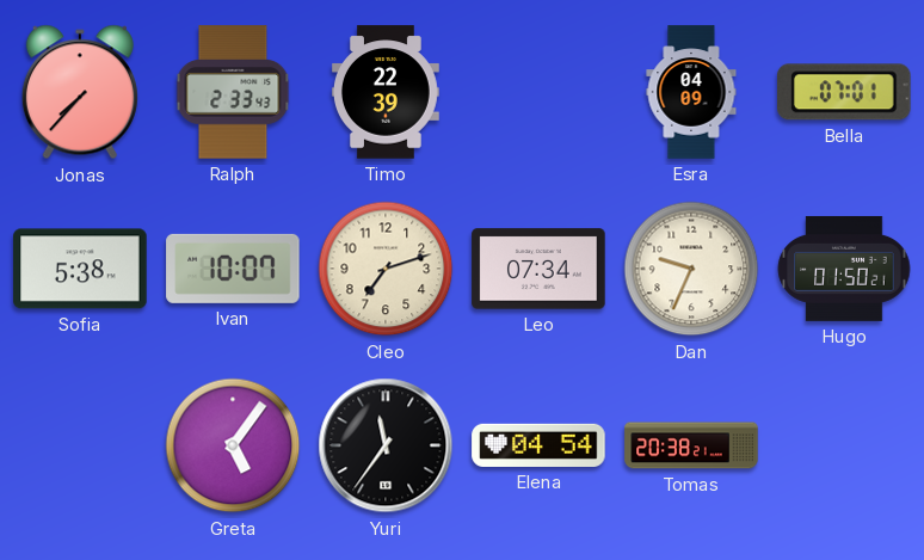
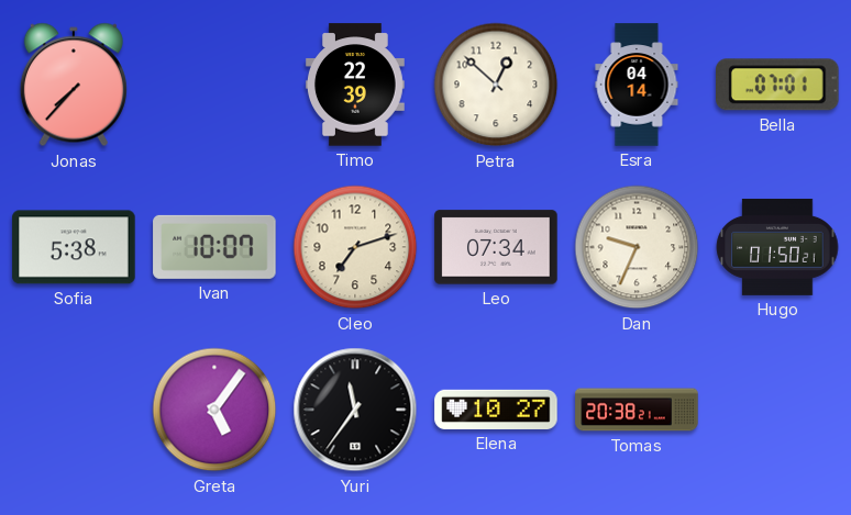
Ralph: 2:33 -> none
Petra: none -> 12:52
Esra: 04:09 -> 04:14
Elena: 04:54 -> 10:27
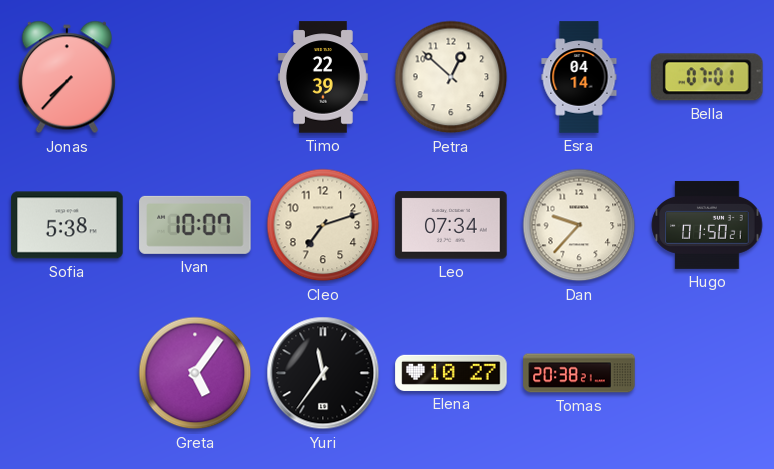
Dan: 9:34 -> 9:37
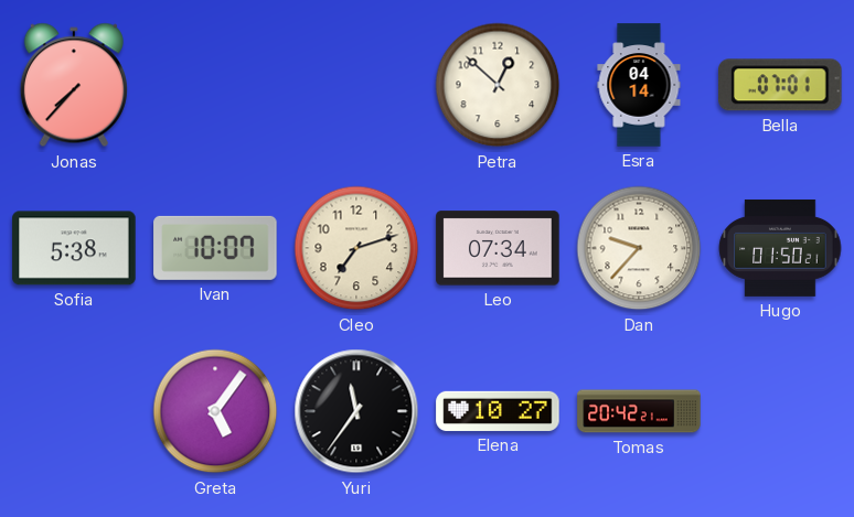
Timo: 22:39 -> none
Tomas: 20:38 -> 20:42
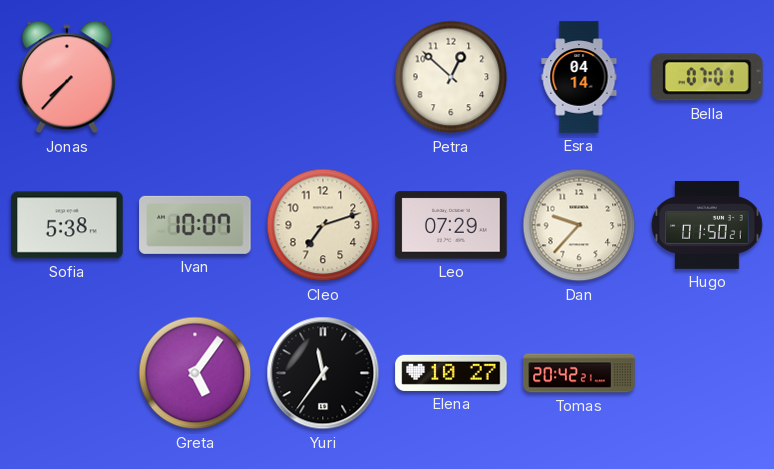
Leo: 07:34 -> 07:29
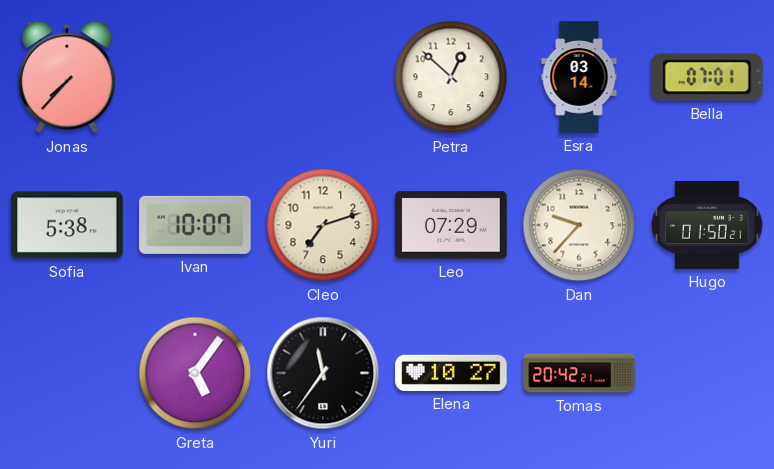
Esra: 04:14 -> 03:14
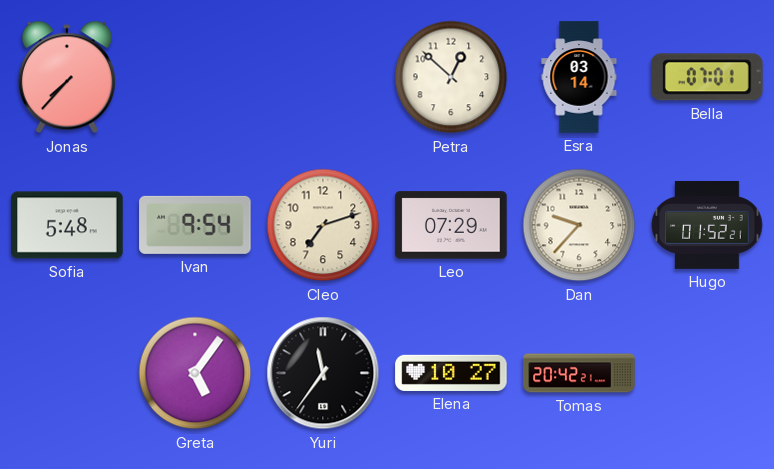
Sofia: 5:38 -> 5:48
Ivan: 10:07 -> 9:54
Hugo: 01:50 -> 01:52
